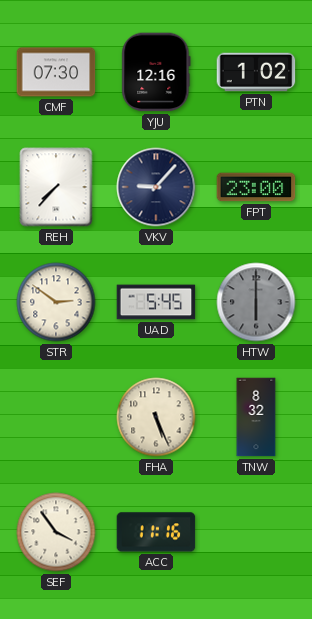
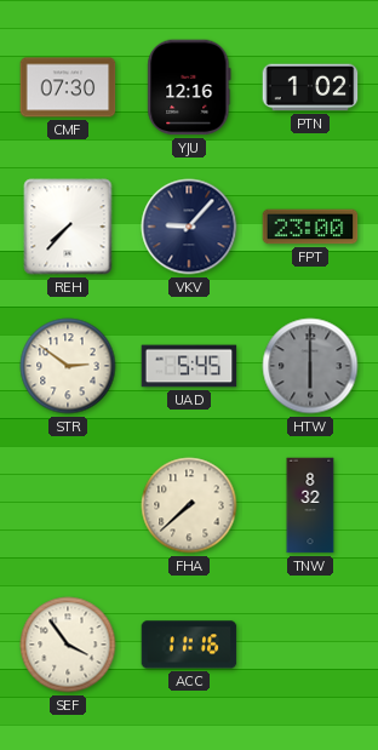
FHA: 5:26 -> 7:38
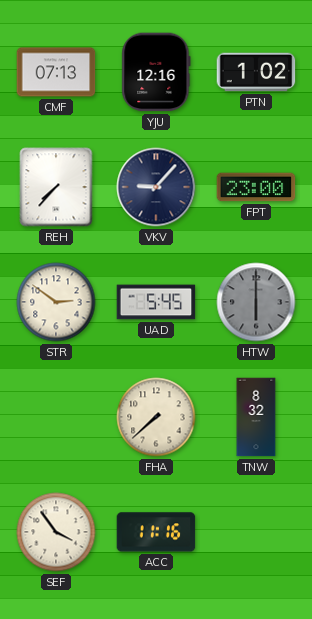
CMF: 07:30 -> 07:13
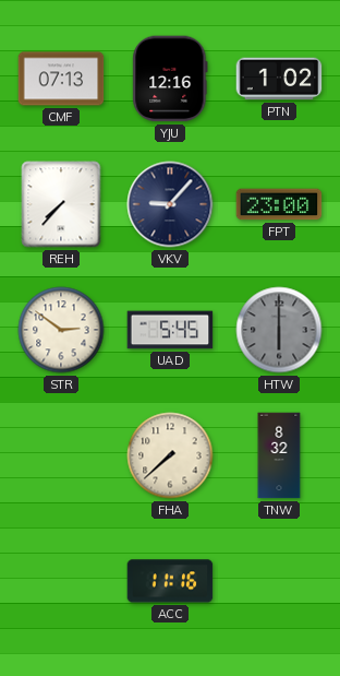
SEF: 3:54 -> none
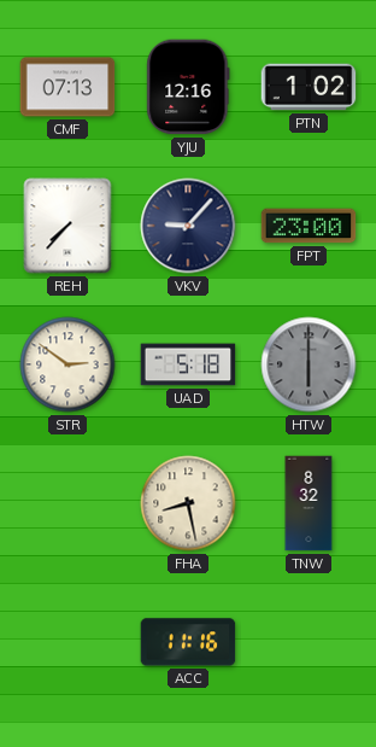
UAD: 5:45 -> 5:18
FHA: 7:38 -> 8:28
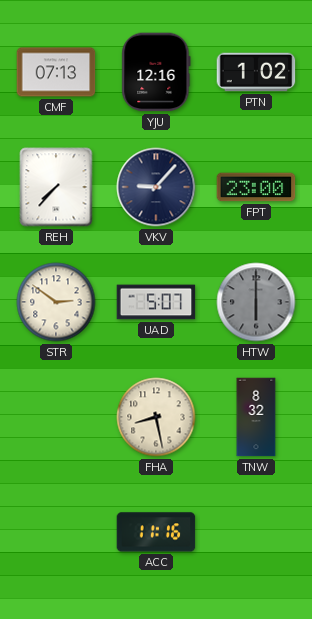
UAD: 5:18 -> 5:07
